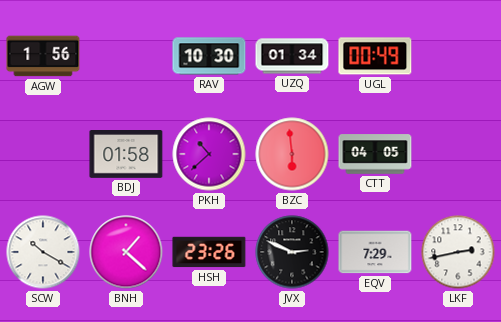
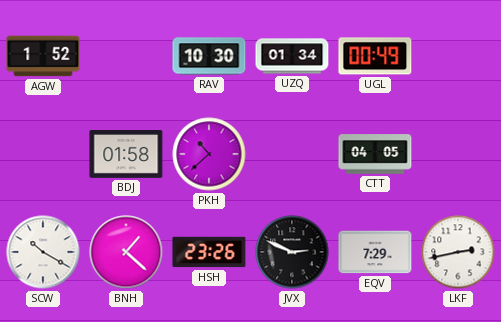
AGW: 1:56 -> 1:52
BZC: 5:59 -> none
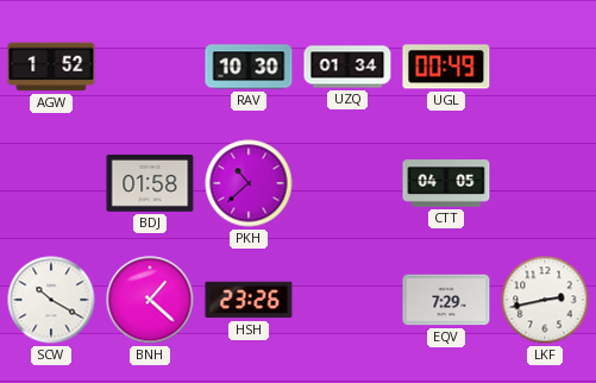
JVX: 2:49 -> none
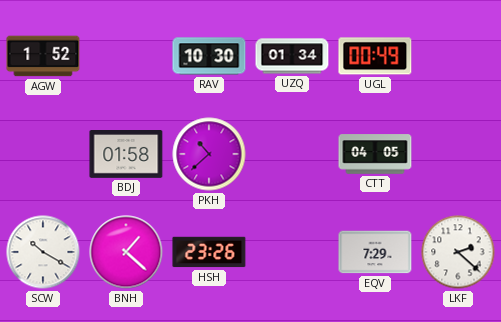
LKF: 2:43 -> 2:22
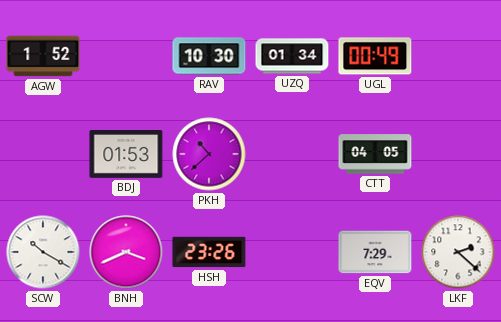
BDJ: 01:58 -> 01:53
BNH: 1:22 -> 3:41
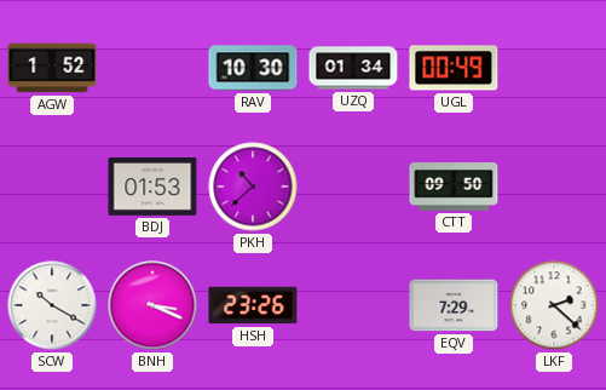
CTT: 04:05 -> 09:50
BNH: 3:41 -> 3:19
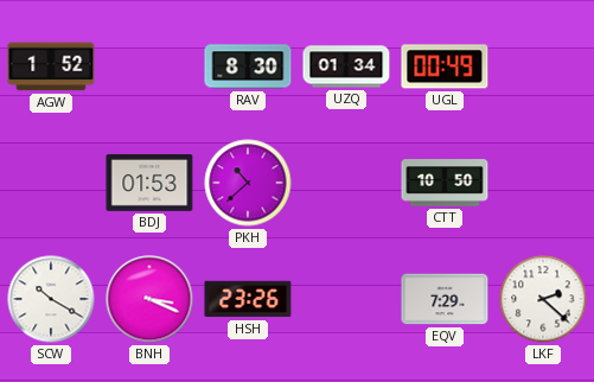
RAV: 10:30 -> 8:30
CTT: 09:50 -> 10:50
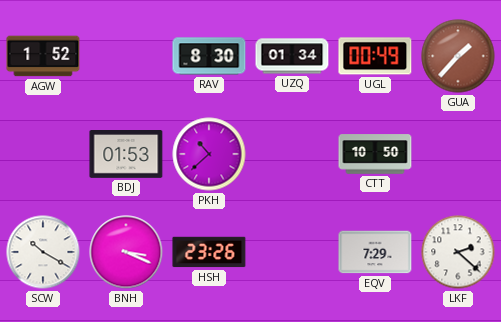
GUA: none -> 1:37
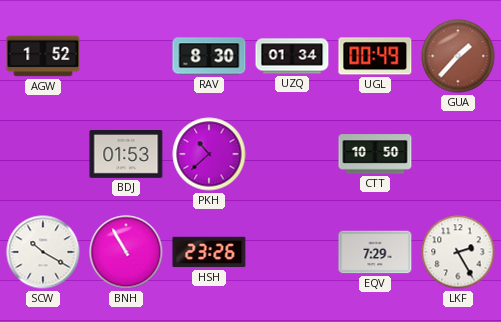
BNH: 3:19 -> 10:55
LKF: 2:22 -> 2:25
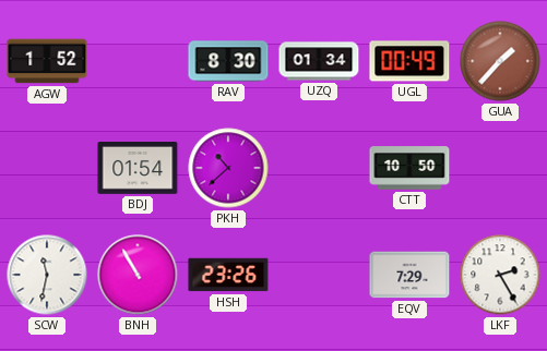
BDJ: 01:53 -> 01:54
SCW: 10:20 -> 11:32
